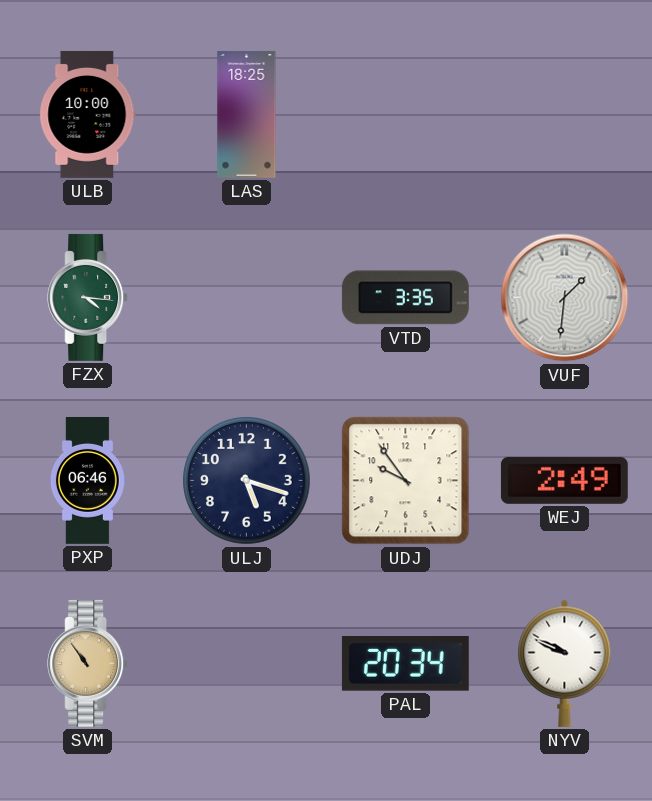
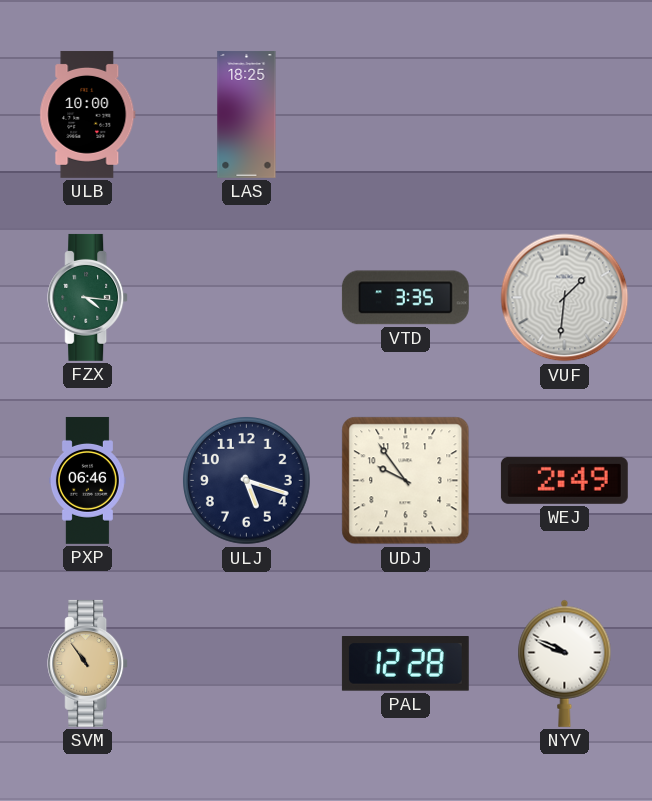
PAL: 20:34 -> 12:28
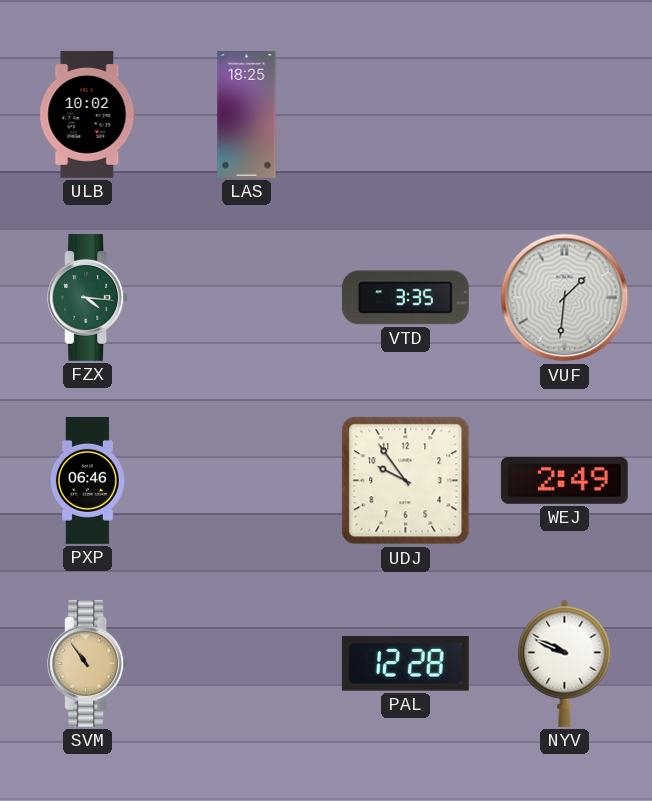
ULB: 10:00 -> 10:02
ULJ: 5:18 -> none
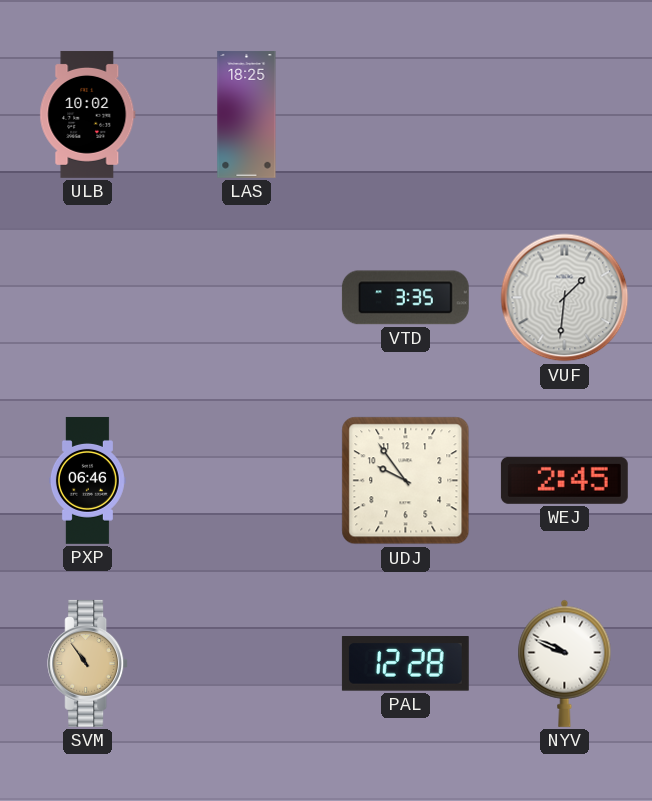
FZX: 4:16 -> none
WEJ: 2:49 -> 2:45
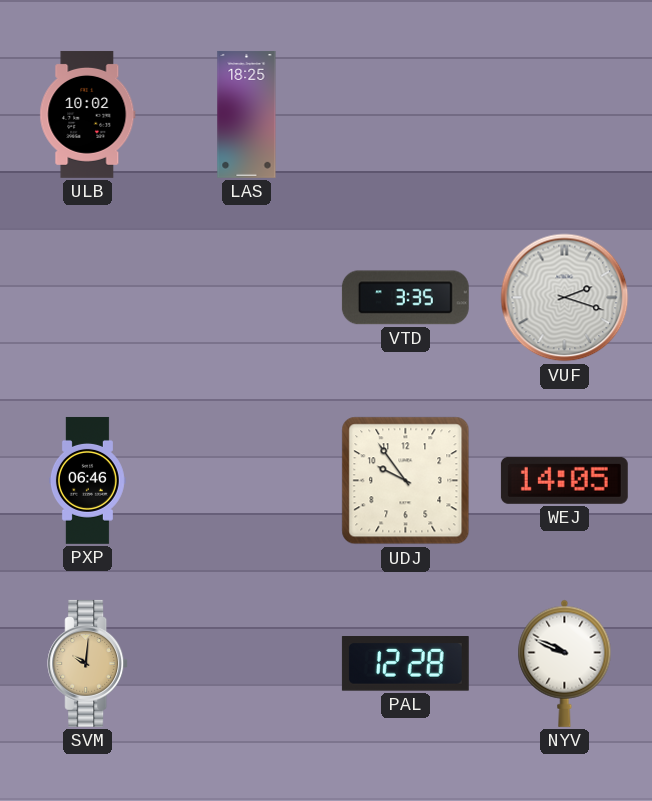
VUF: 1:31 -> 2:18
WEJ: 2:45 -> 14:05
SVM: 10:54 -> 10:01
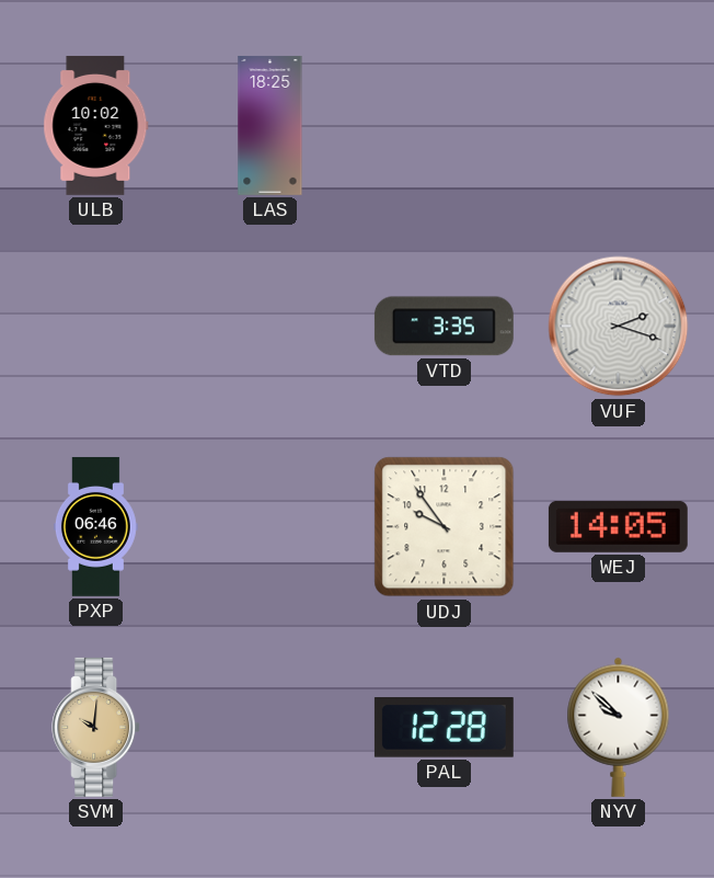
NYV: 9:49 -> 9:52
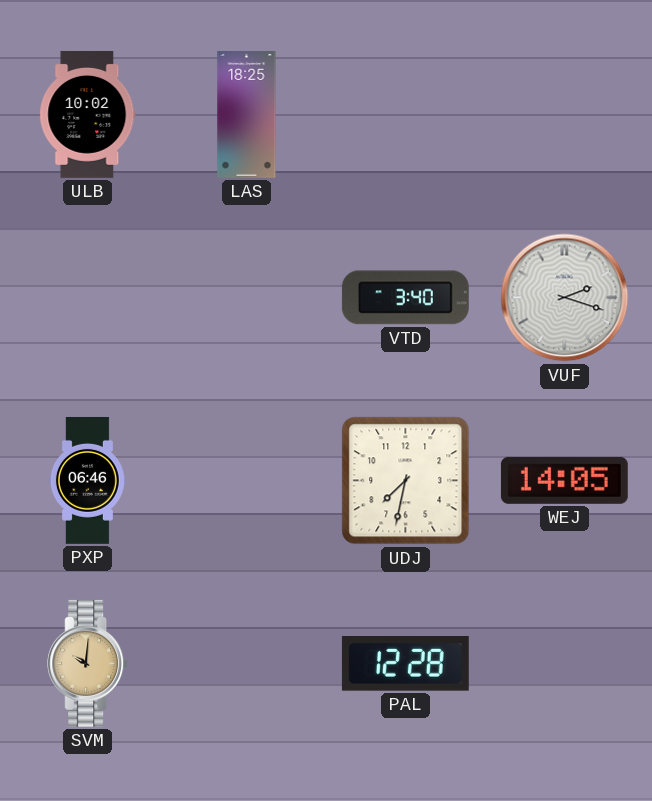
VTD: 3:35 -> 3:40
UDJ: 9:54 -> 7:32
NYV: 9:52 -> none
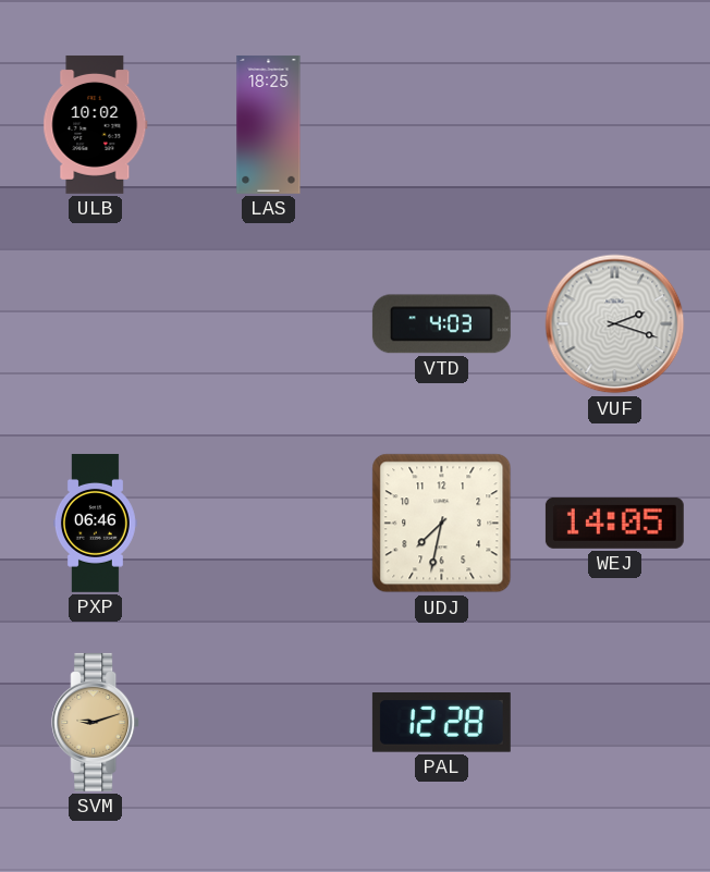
VTD: 3:40 -> 4:03
SVM: 10:01 -> 9:12
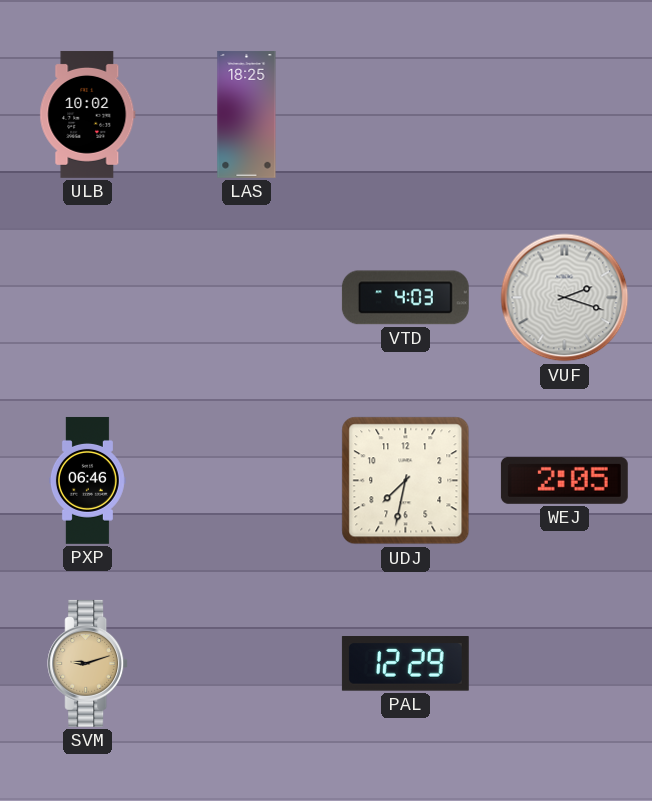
WEJ: 14:05 -> 2:05
PAL: 12:28 -> 12:29
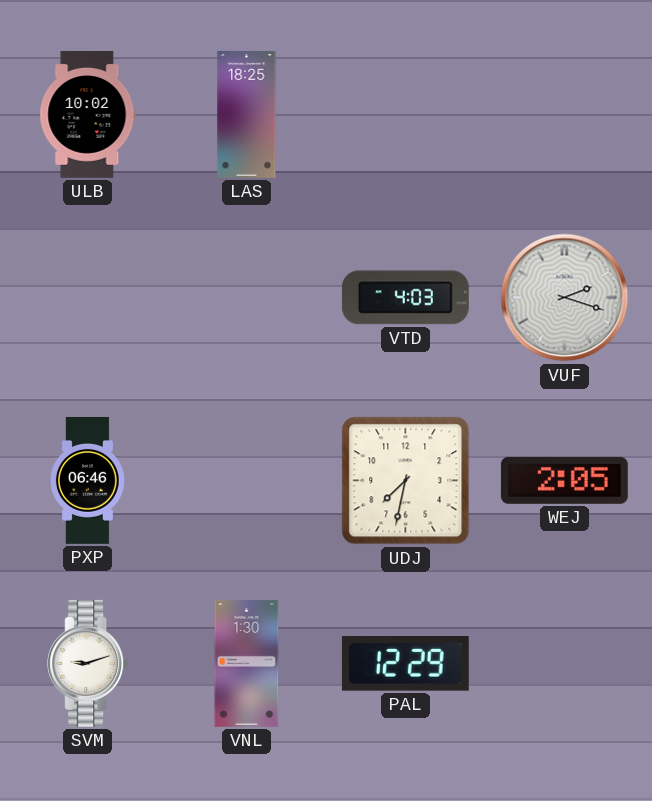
SVM dial: champagne -> white
VNL: none -> 1:30
